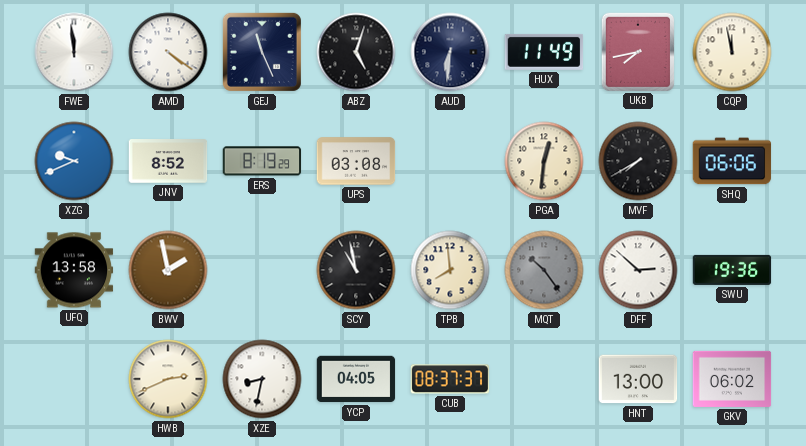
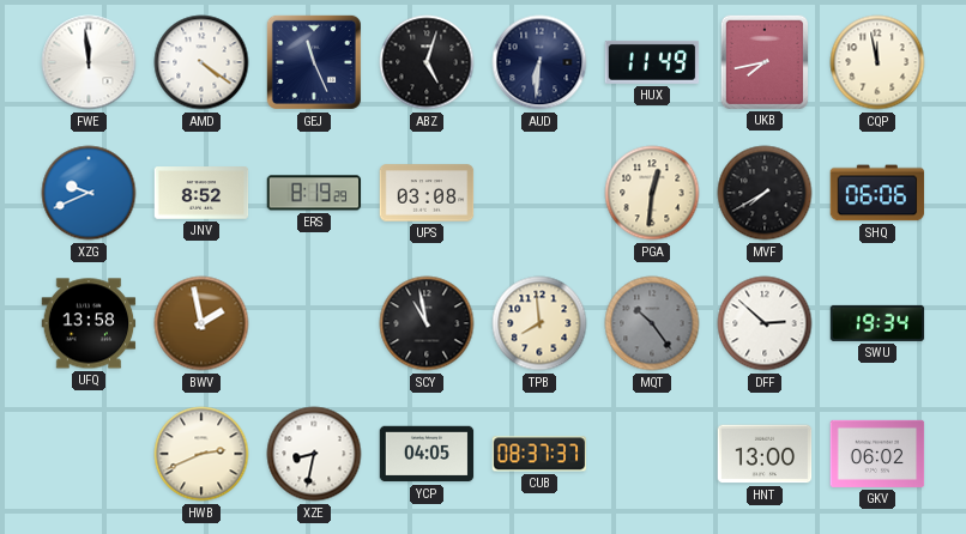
SWU: 19:36 -> 19:34
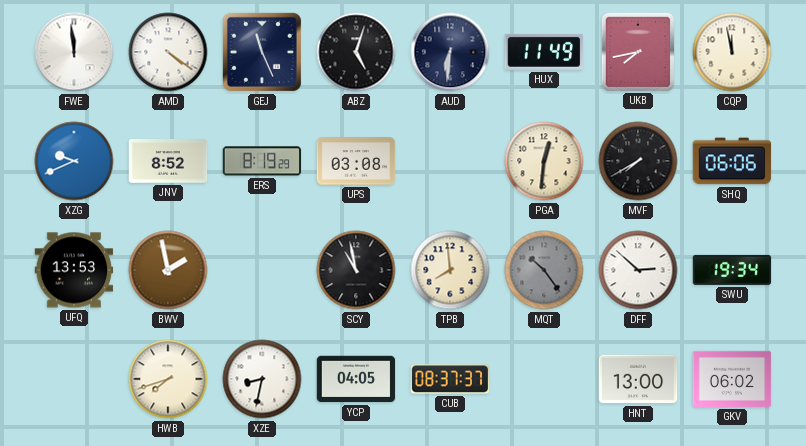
UFQ: 13:58 -> 13:53
HWB: 2:41 -> 7:42
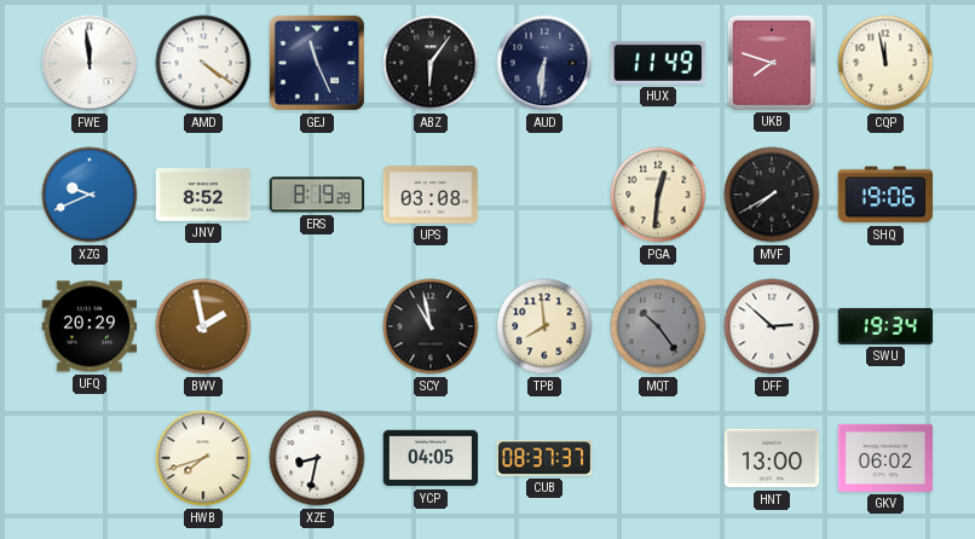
ABZ: 5:03 -> 6:06
UKB: 7:43 -> 7:48
SHQ: 06:06 -> 19:06
UFQ: 13:53 -> 20:29
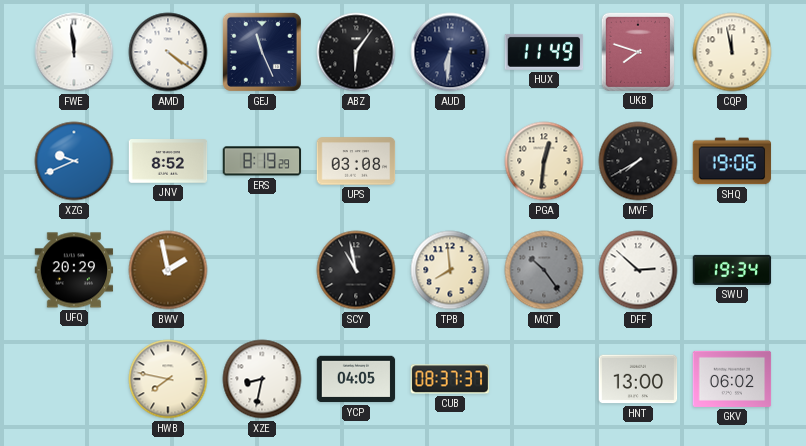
HWB: 7:42 -> 7:47
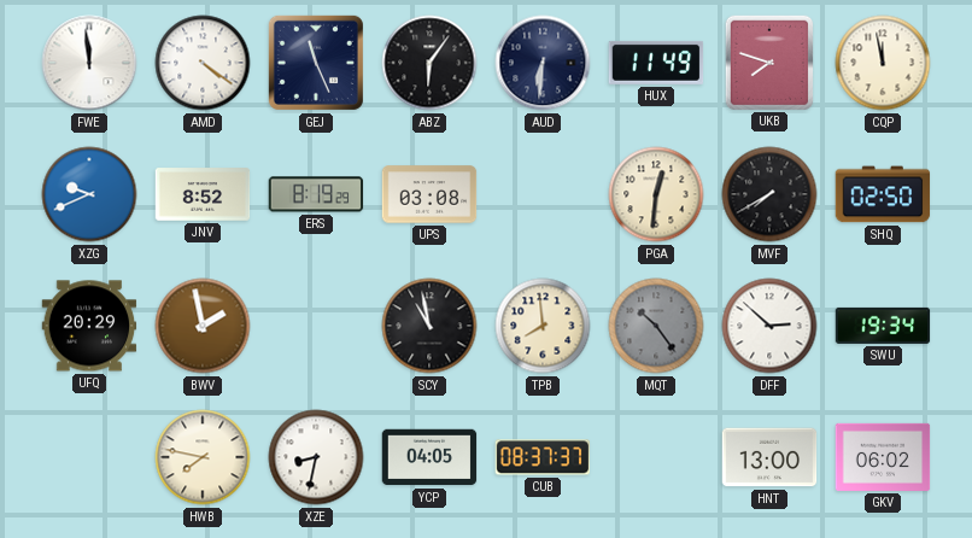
SHQ: 19:06 -> 02:50
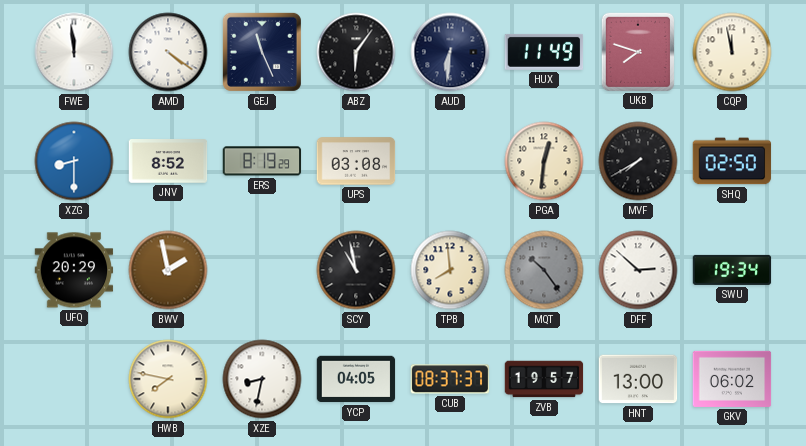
XZG: 9:41 -> 8:30
ZVB: none -> 19:57
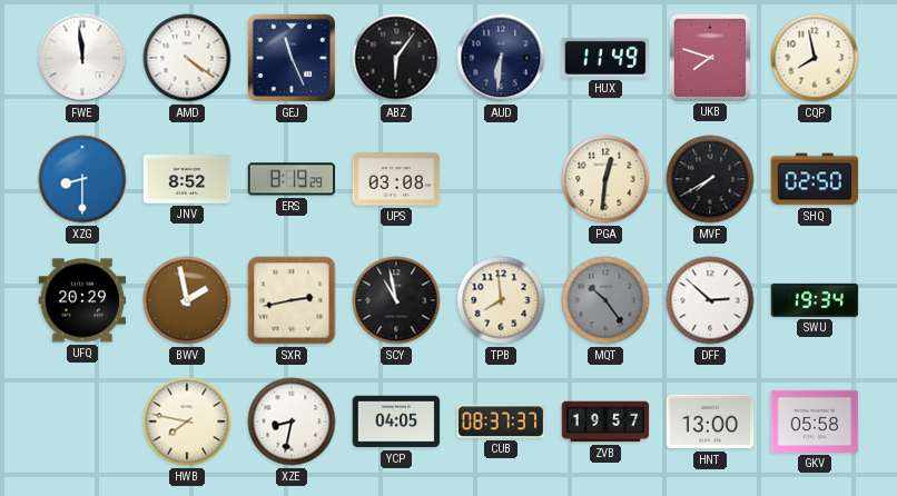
CQP: 11:58 -> 7:58
SXR: none -> 2:43
GKV: 06:02 -> 05:58
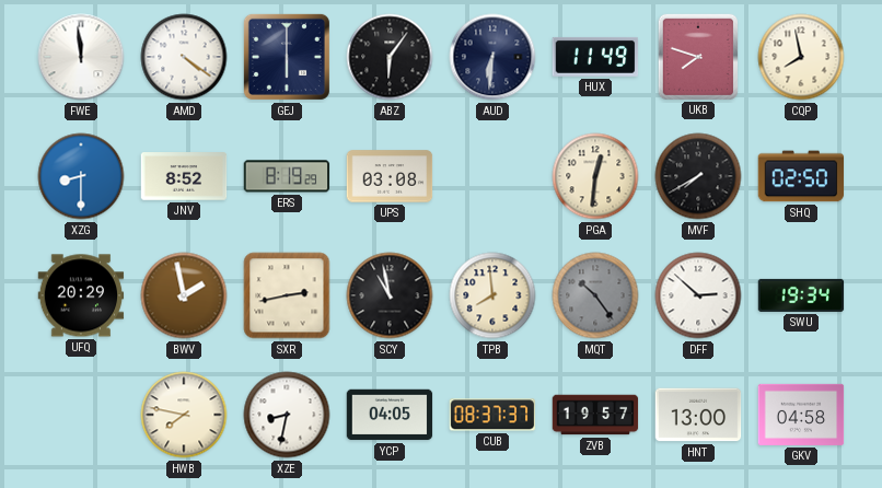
GEJ: 11:26 -> 6:00
GKV: 05:58 -> 04:58
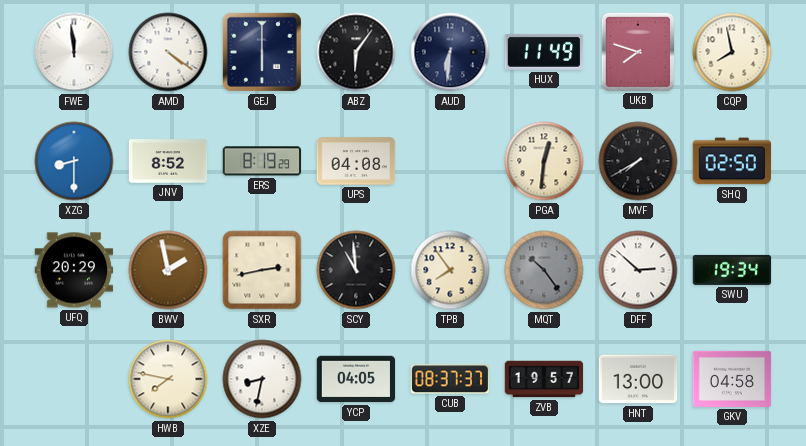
UPS: 03:08 -> 04:08
SCY: 10:58 -> 10:59
TPB: 7:59 -> 7:54
